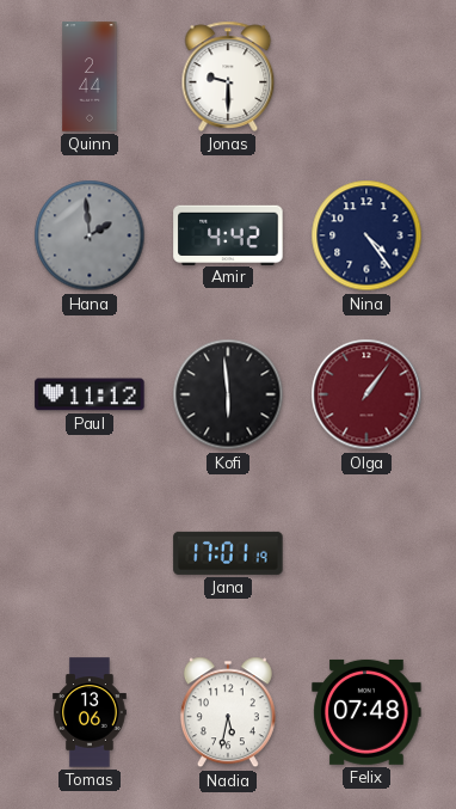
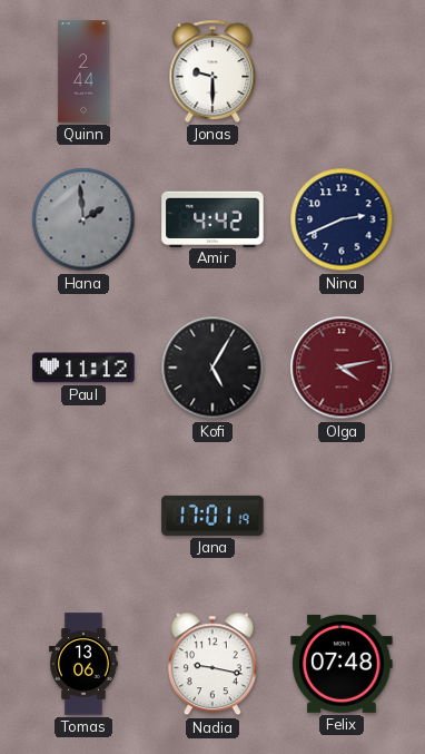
Nina: 4:24 -> 2:41
Kofi: 5:59 -> 5:05
Olga: 1:06 -> 4:13
Nadia: 5:32 -> 9:17
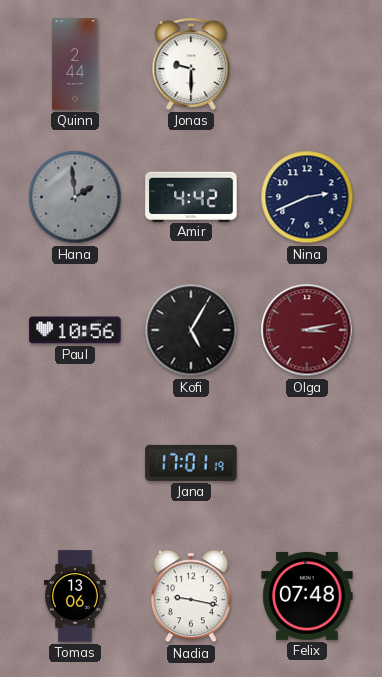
Paul: 11:12 -> 10:56
Olga: 4:13 -> 3:13
